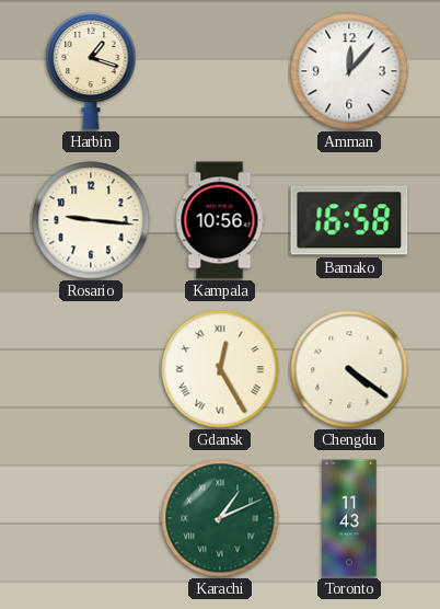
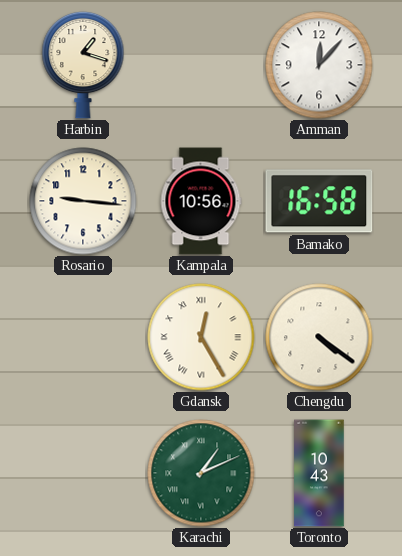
Toronto: 11:43 -> 10:43
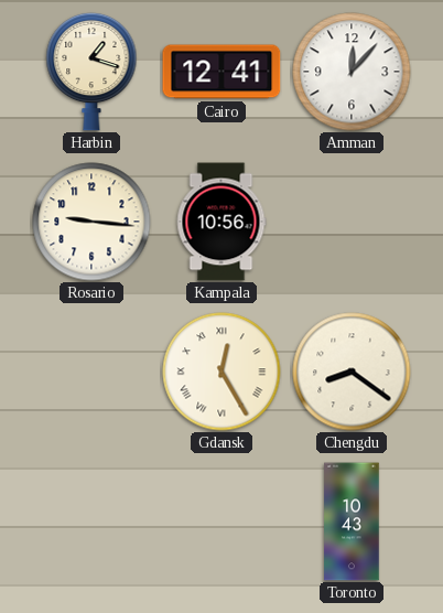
Cairo: none -> 12:41
Bamako: 16:58 -> none
Chengdu: 4:21 -> 8:21
Karachi: 1:11 -> none
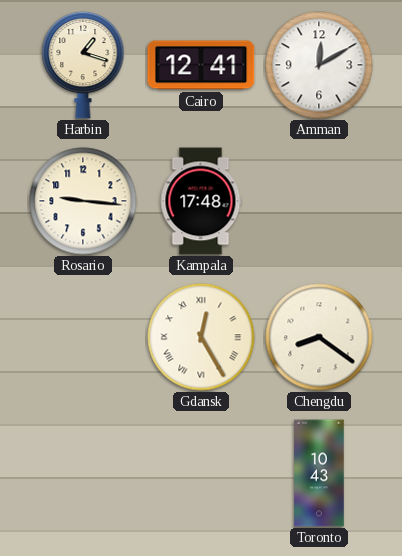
Amman: 12:07 -> 12:10
Kampala: 10:56 -> 17:48
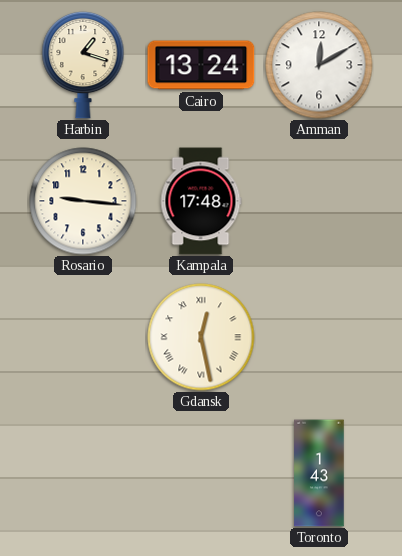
Cairo: 12:41 -> 13:24
Gdansk: 12:25 -> 12:28
Chengdu: 8:21 -> none
Toronto: 10:43 -> 1:43
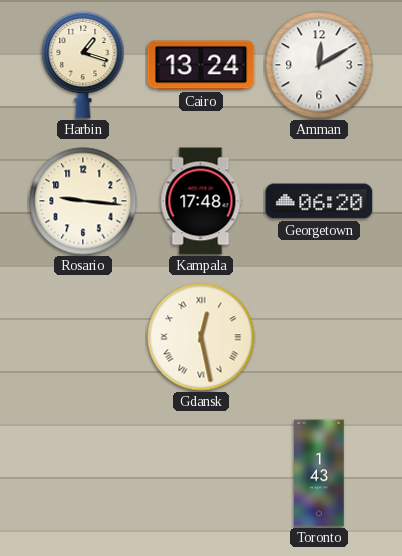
Georgetown: none -> 06:20
